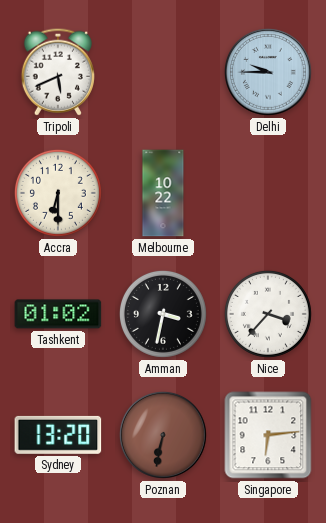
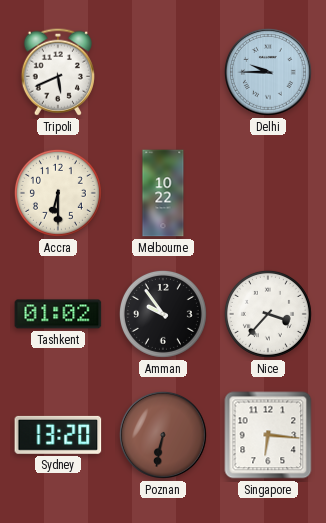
Amman: 3:32 -> 9:54
Singapore: 6:14 -> 6:16
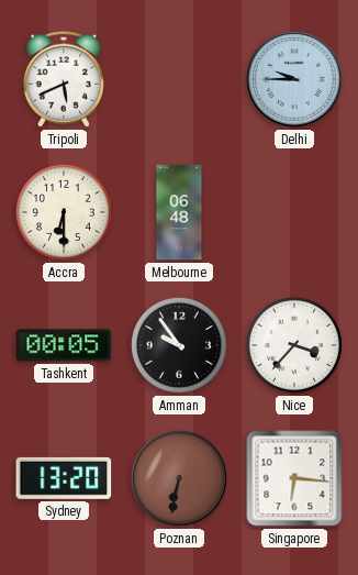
Melbourne: 10:22 -> 06:48
Tashkent: 01:02 -> 00:05
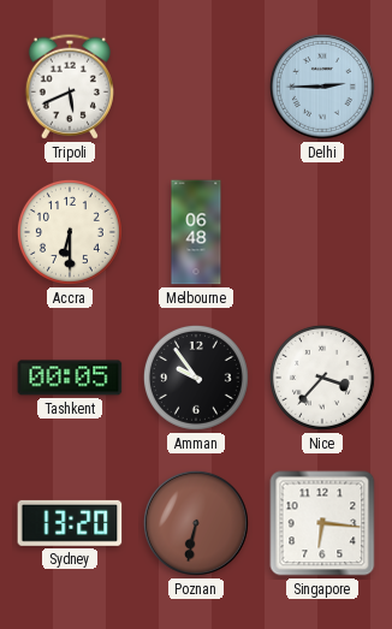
Delhi: 9:45 -> 2:45
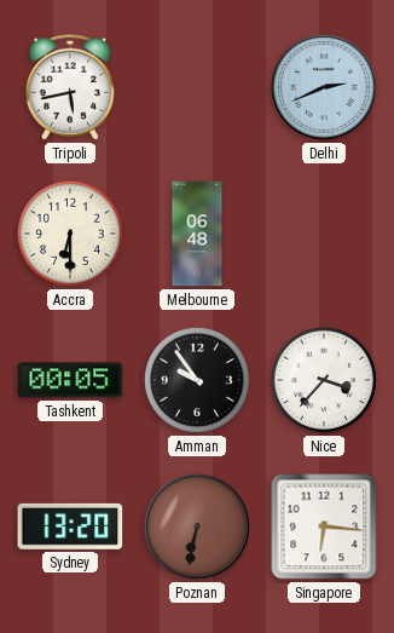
Tripoli: 5:41 -> 5:43
Delhi: 2:45 -> 2:41
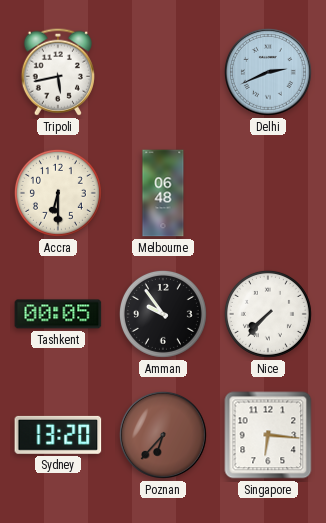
Nice: 3:37 -> 7:37
Poznan: 6:32 -> 6:37
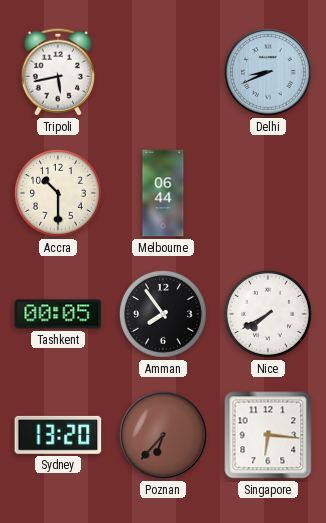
Delhi: 2:41 -> 8:41
Accra: 6:30 -> 10:30
Melbourne: 06:48 -> 06:44
Amman: 9:54 -> 7:54
Nice: 7:37 -> 7:40
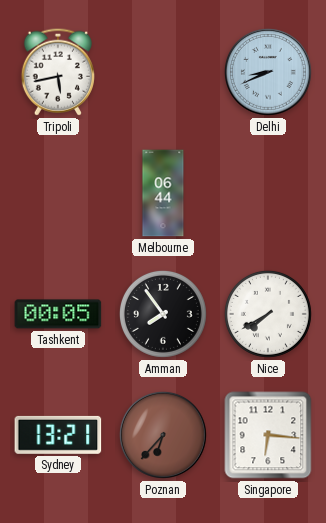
Accra: 10:30 -> none
Sydney: 13:20 -> 13:21
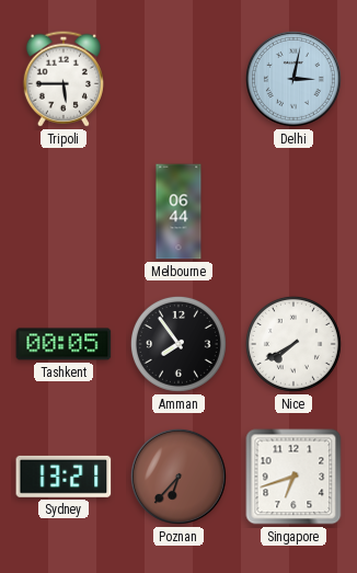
Tripoli: 5:43 -> 5:45
Delhi: 8:41 -> 3:02
Singapore: 6:16 -> 6:42
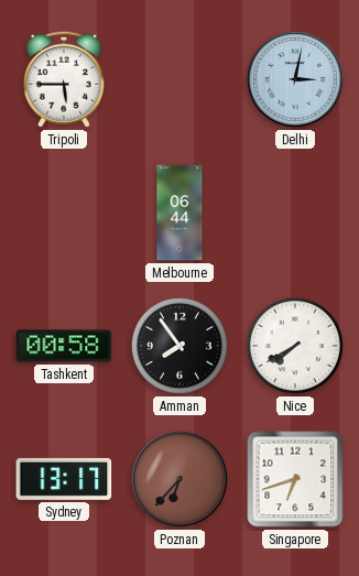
Tashkent: 00:05 -> 00:58
Sydney: 13:21 -> 13:17
